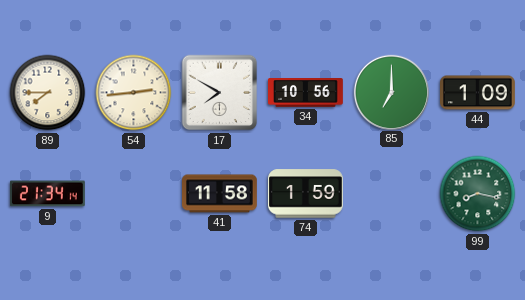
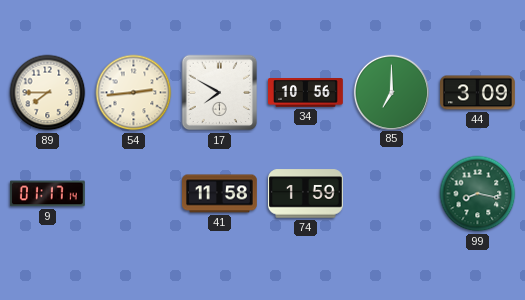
44: 1:09 -> 3:09
9: 21:34 -> 01:17
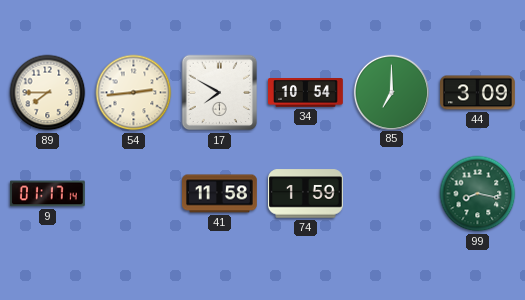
34: 10:56 -> 10:54
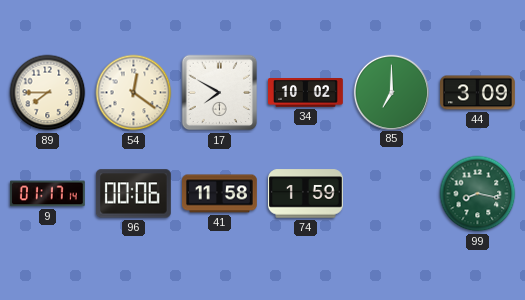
54: 2:44 -> 12:21
34: 10:54 -> 10:02
96: none -> 00:06
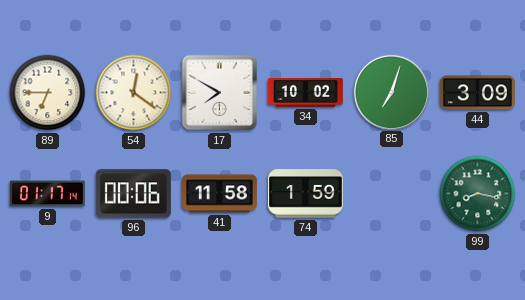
89: 7:45 -> 6:45
85: 7:00 -> 7:03
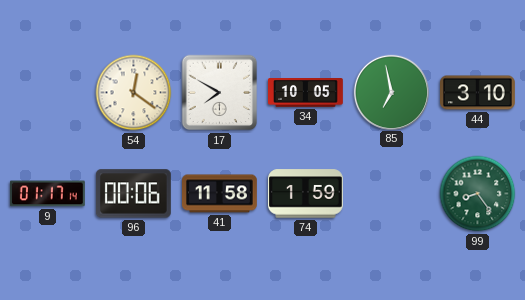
89: 6:45 -> none
34: 10:02 -> 10:05
85: 7:03 -> 6:58
44: 3:09 -> 3:10
99: 8:17 -> 8:24
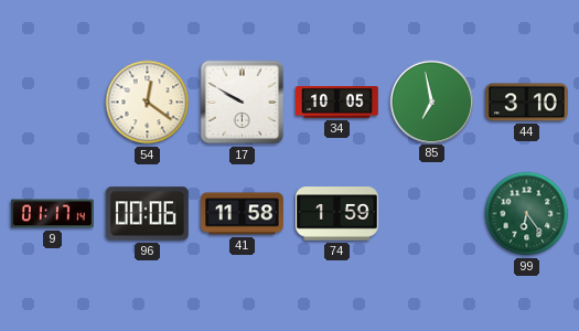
17: 7:50 -> 9:50
99: 8:24 -> 6:24
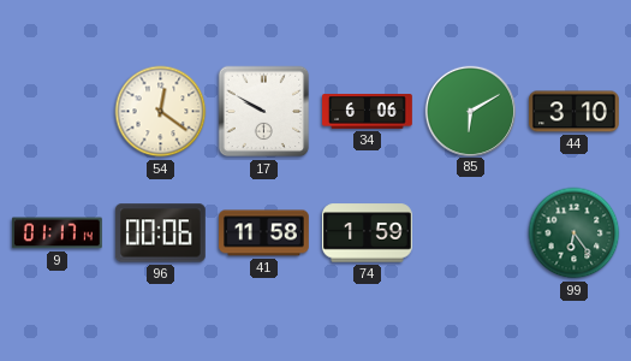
34: 10:05 -> 6:06
85: 6:58 -> 6:10
